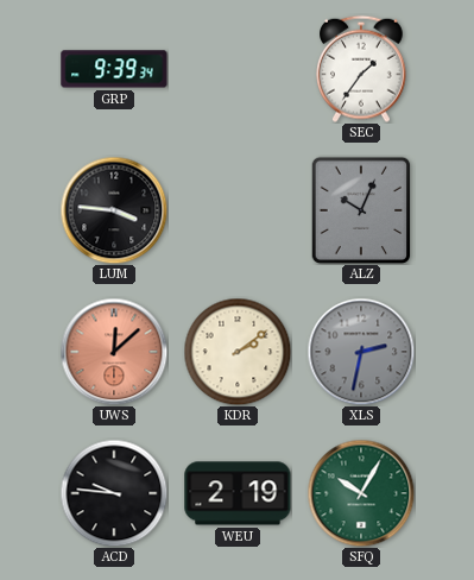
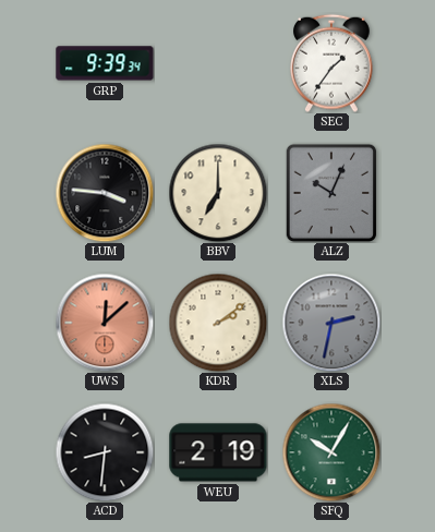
BBV: none -> 7:00
ACD: 9:46 -> 8:31
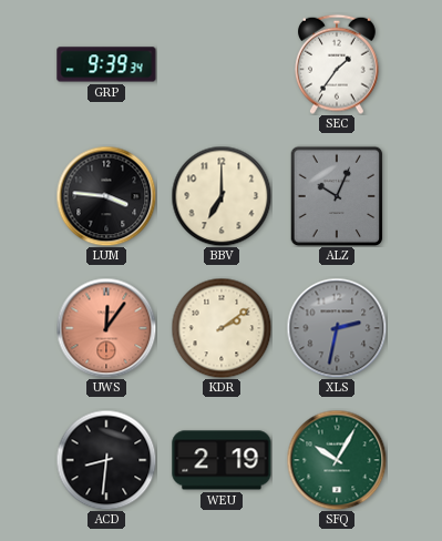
UWS: 12:08 -> 12:06
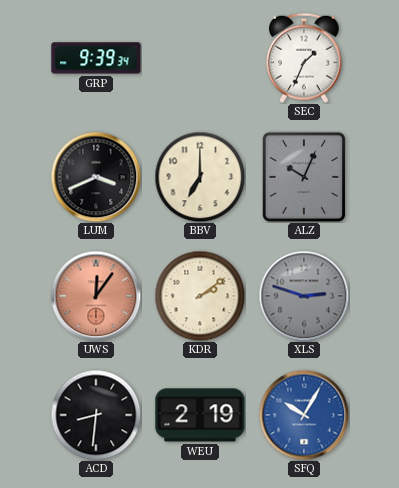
SEC: 1:36 -> 1:34
LUM: 3:46 -> 3:41
XLS: 2:32 -> 2:48
SFQ dial: green -> blue
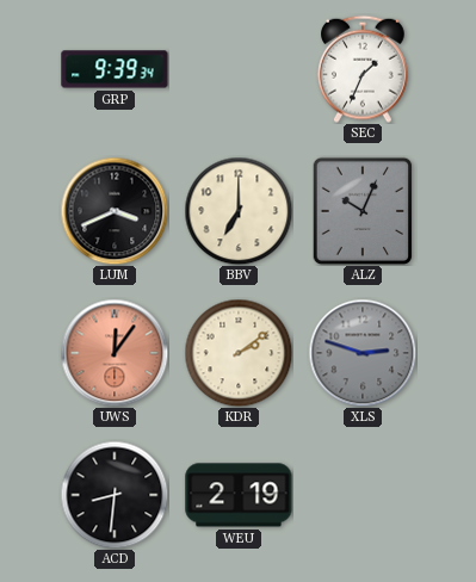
SFQ: 10:05 -> none
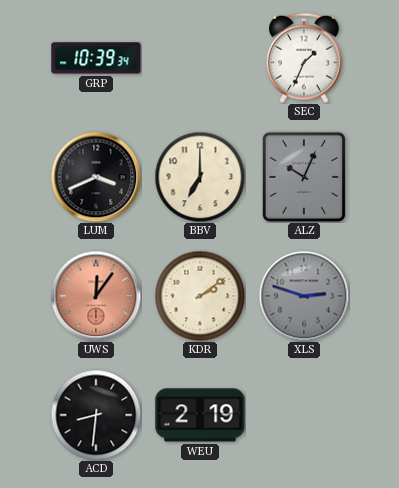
GRP: 9:39 -> 10:39
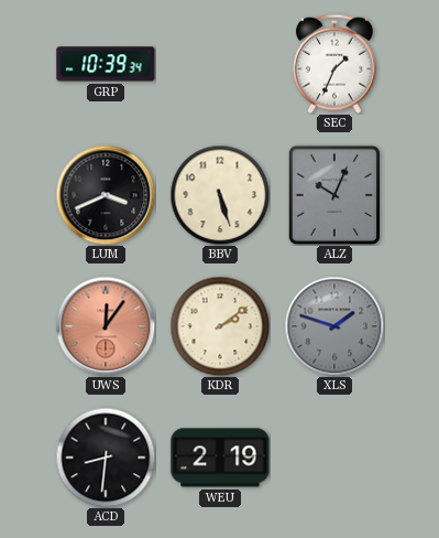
BBV: 7:00 -> 5:27
XLS: 2:48 -> 1:48
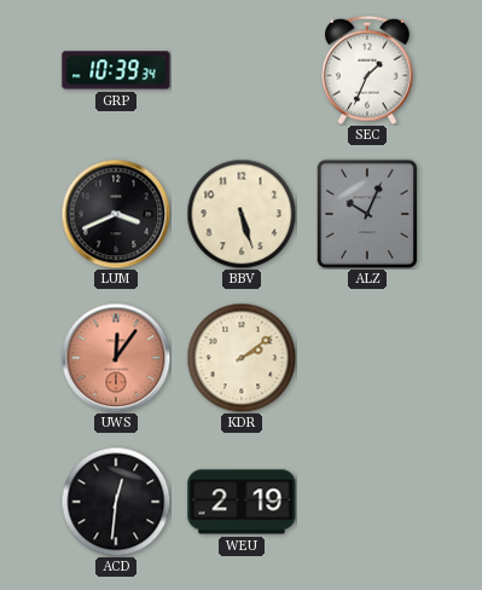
XLS: 1:48 -> none
ACD: 8:31 -> 12:31
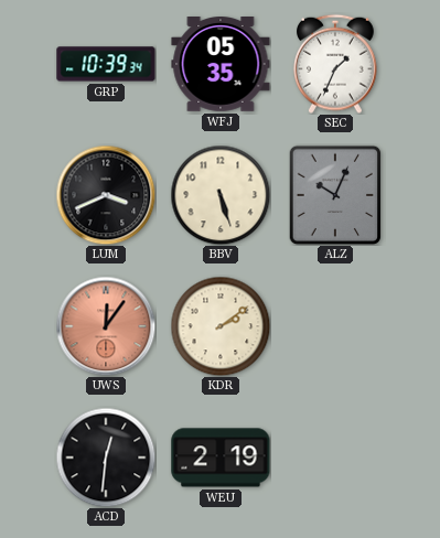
WFJ: none -> 05:35
